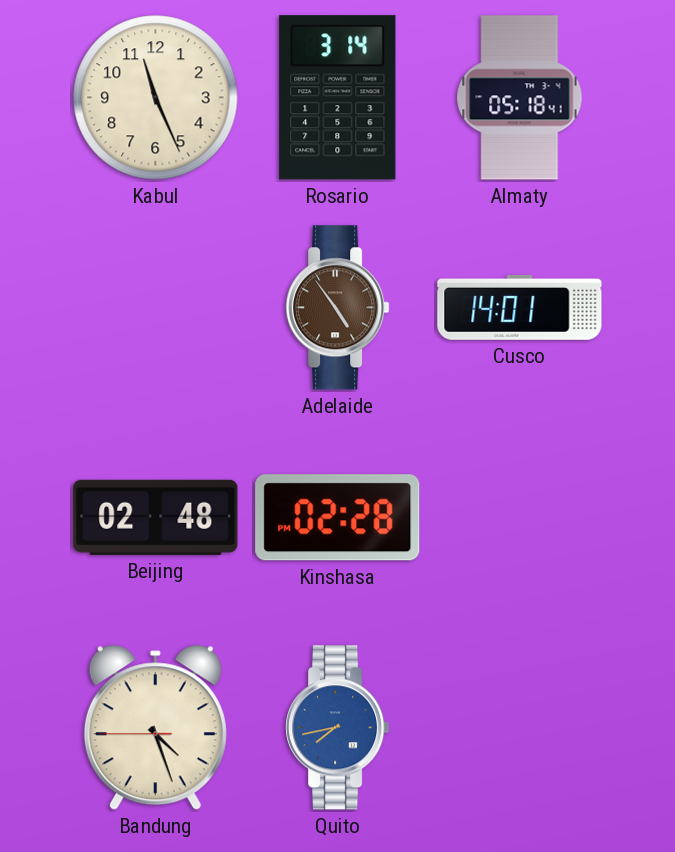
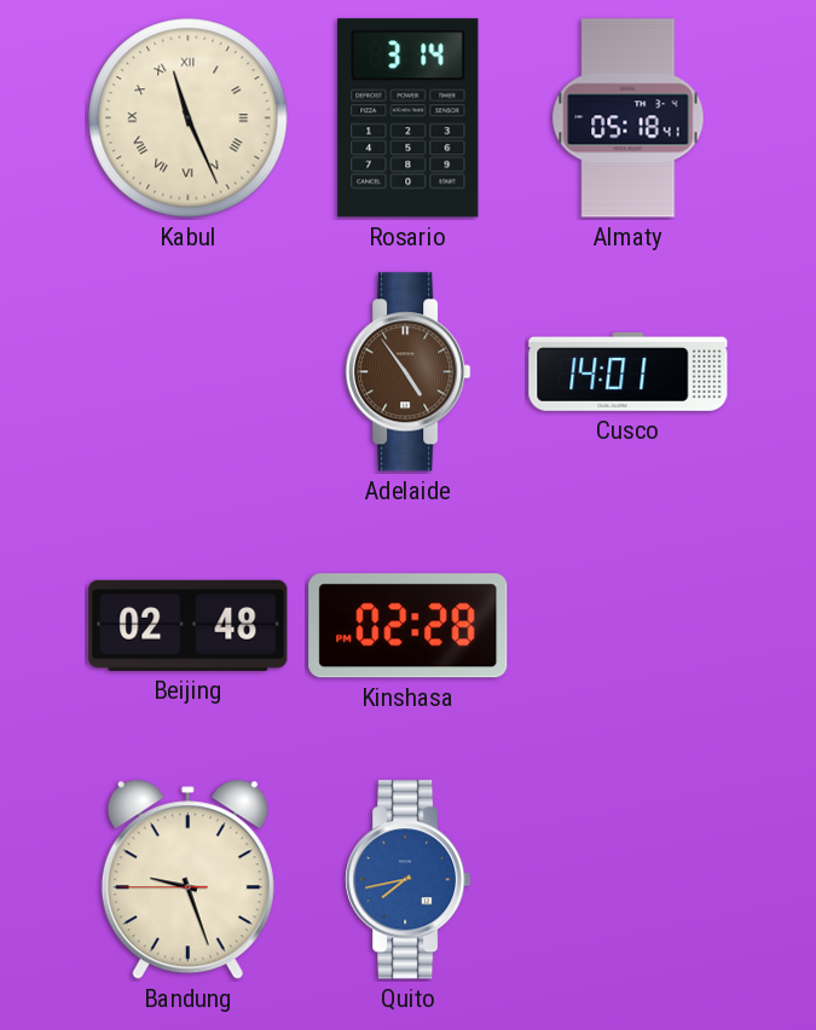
Kabul numerals: Arabic -> Roman
Bandung: 4:26 -> 9:26
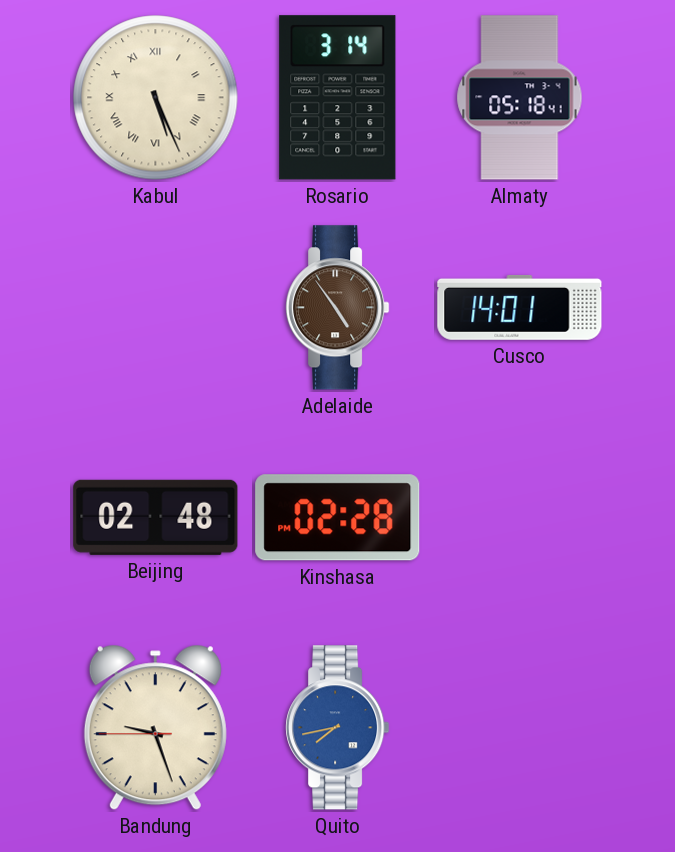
Kabul: 11:26 -> 5:26
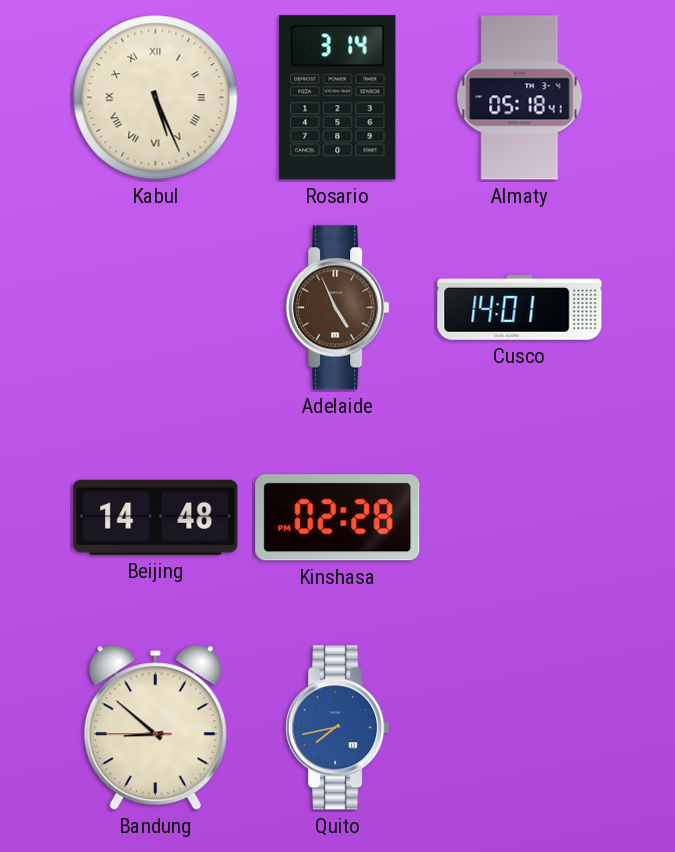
Adelaide: 4:54 -> 4:56
Beijing: 02:48 -> 14:48
Bandung: 9:26 -> 8:51
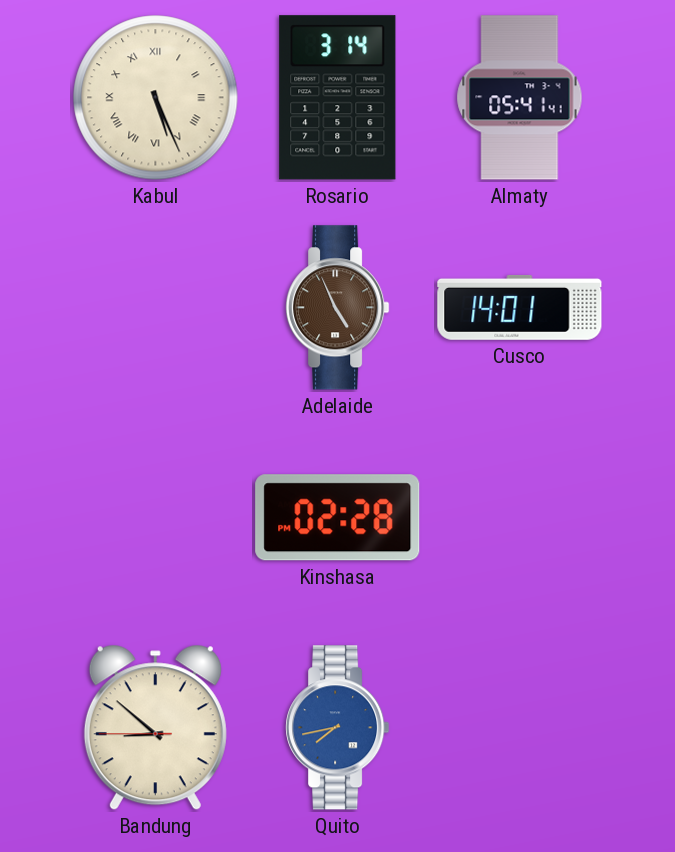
Almaty: 05:18 -> 05:41
Beijing: 14:48 -> none
